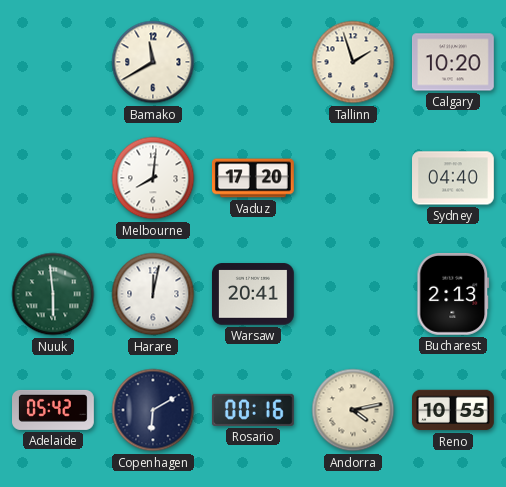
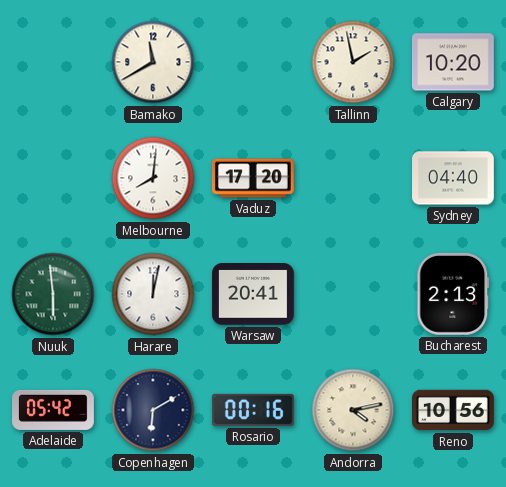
Tallinn: 1:57 -> 1:58
Reno: 10:55 -> 10:56
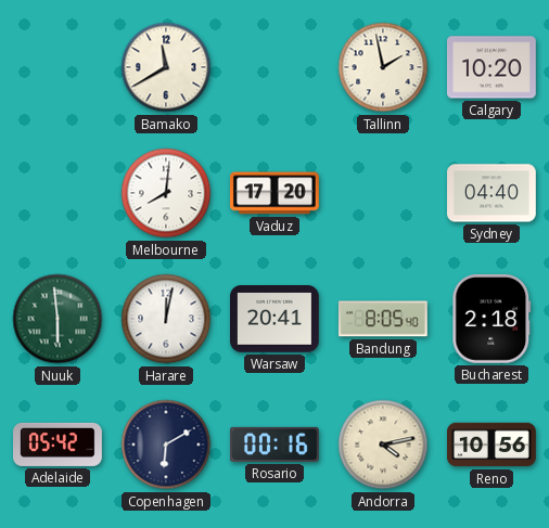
Bandung: none -> 8:05
Bucharest: 2:13 -> 2:18
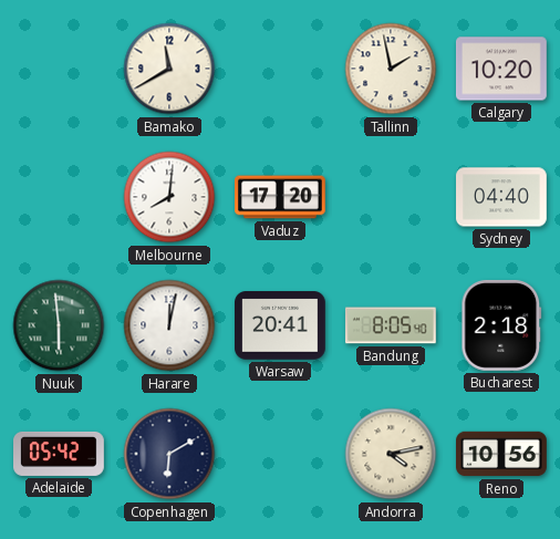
Rosario: 00:16 -> none
